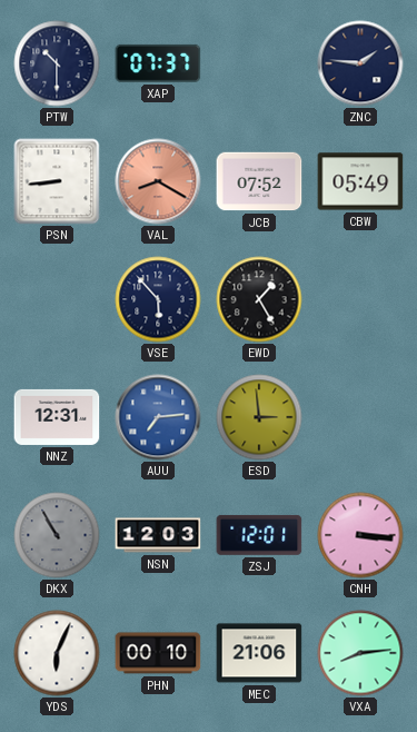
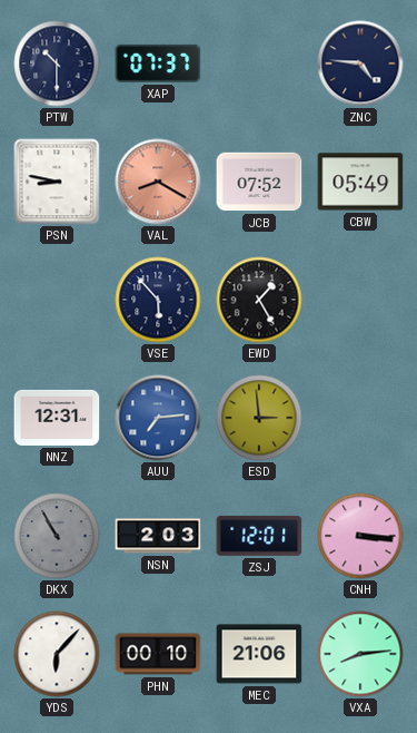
ZNC: 1:46 -> 4:46
PSN: 8:44 -> 8:47
NSN: 12:03 -> 2:03
YDS: 6:04 -> 6:07
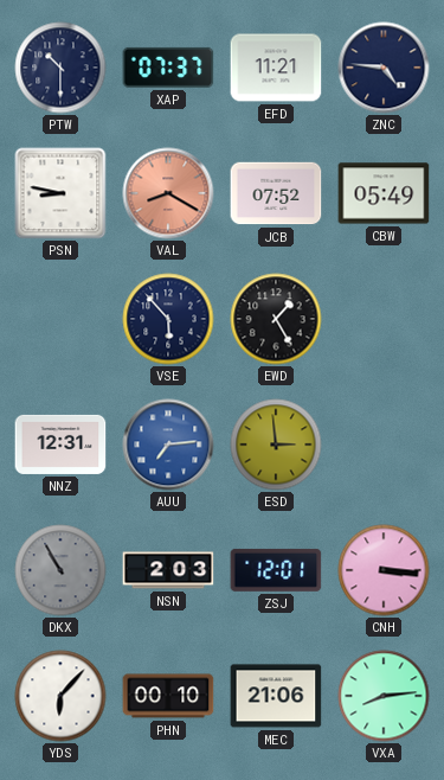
EFD: none -> 11:21
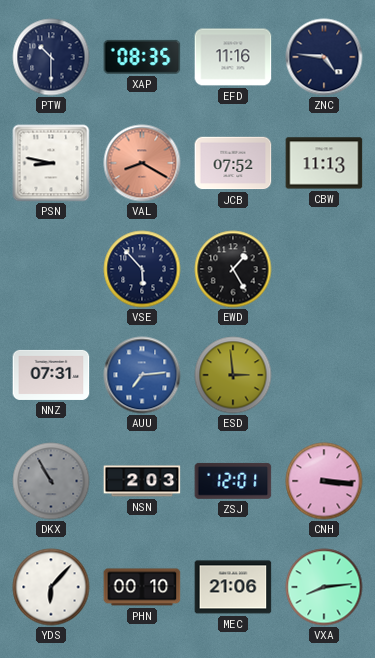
XAP: 07:37 -> 08:35
EFD: 11:21 -> 11:16
CBW: 05:49 -> 11:13
NNZ: 12:31 -> 07:31
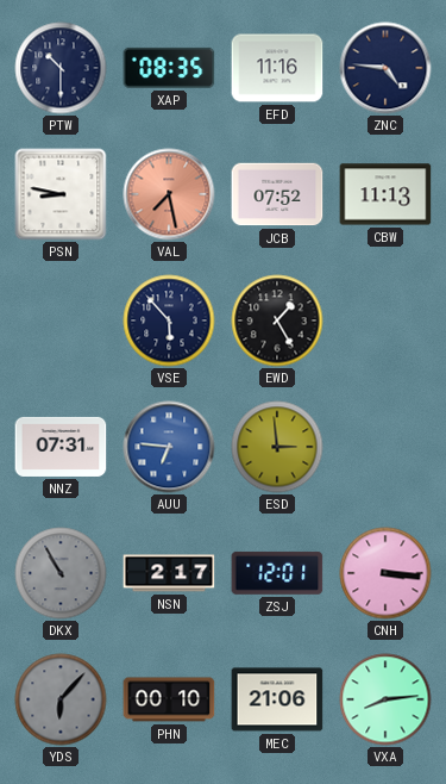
VAL: 8:20 -> 7:28
AUU: 7:14 -> 6:46
NSN: 2:03 -> 2:17
YDS dial: white -> grey
